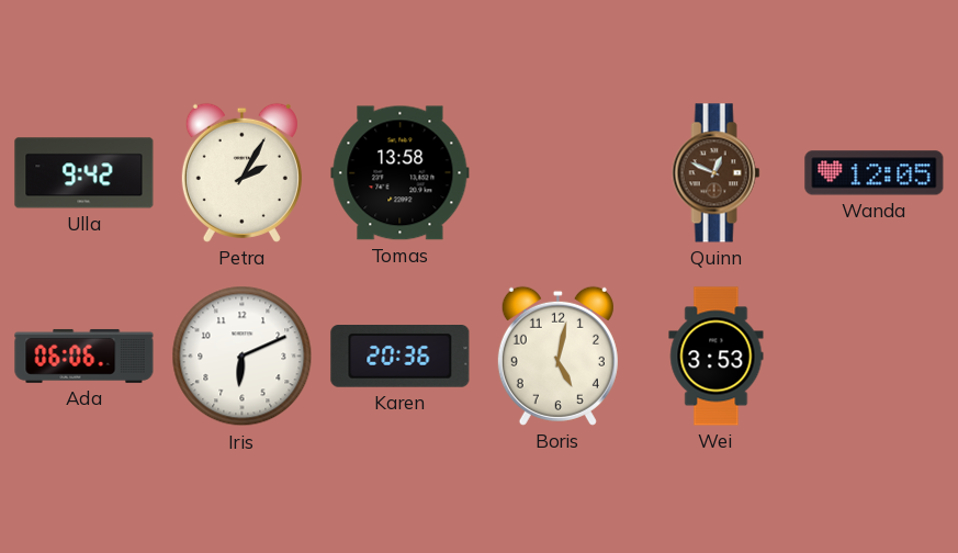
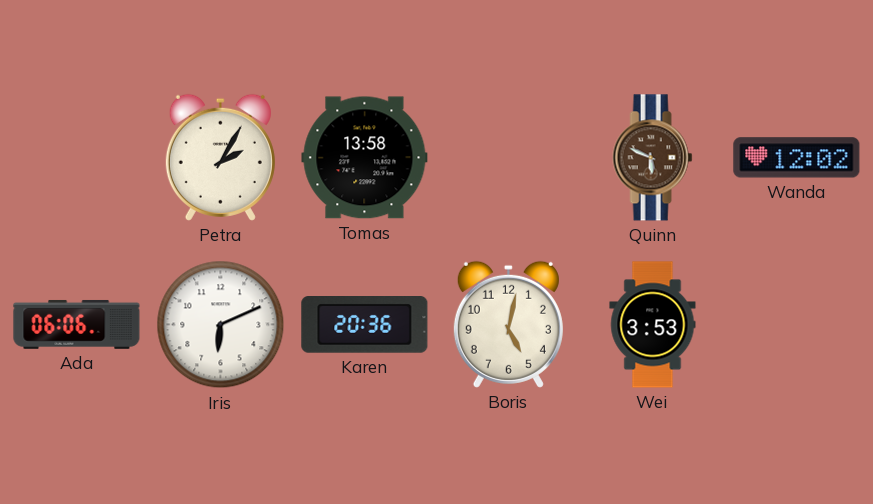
Ulla: 9:42 -> none
Quinn: 12:49 -> 5:49
Wanda: 12:05 -> 12:02
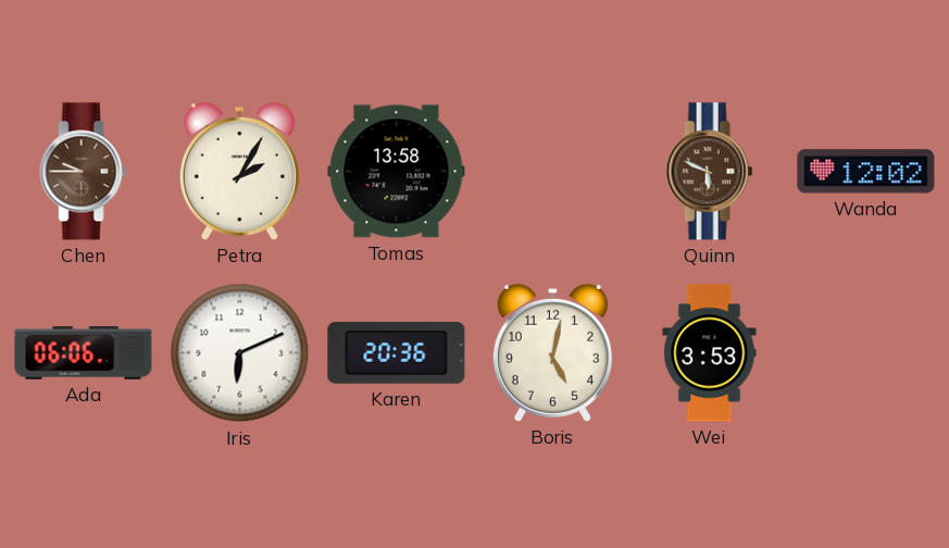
Chen: none -> 9:45
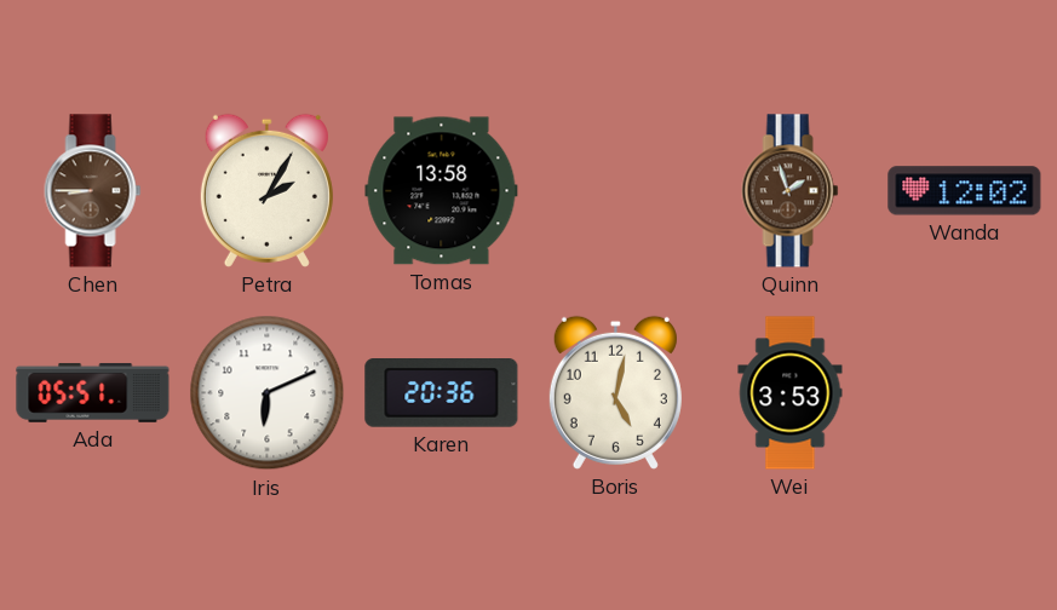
Chen: 9:45 -> 8:45
Quinn: 5:49 -> 1:57
Ada: 06:06 -> 05:51
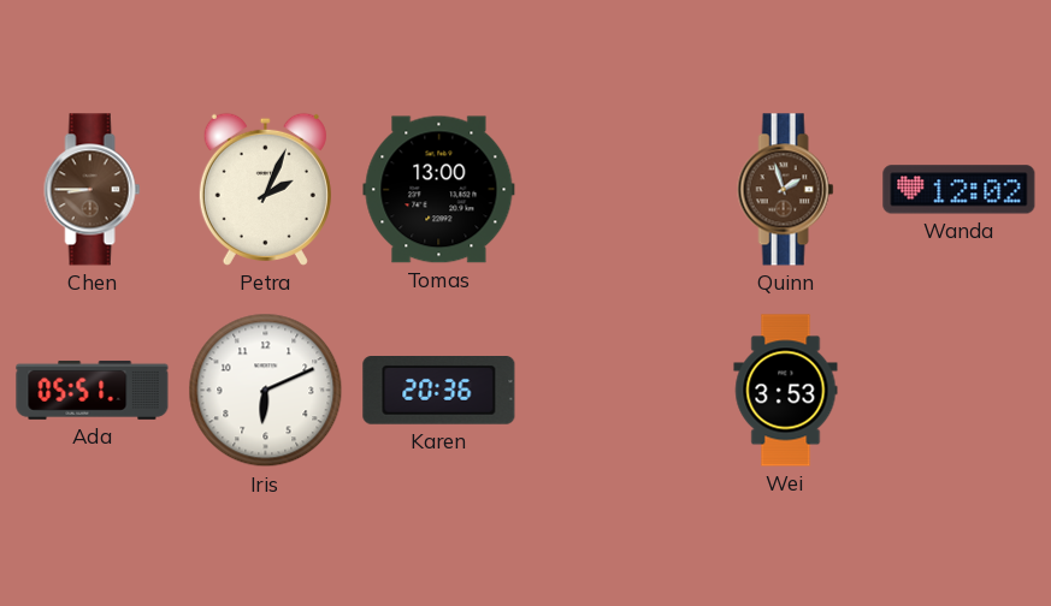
Petra: 2:05 -> 2:04
Tomas: 13:58 -> 13:00
Boris: 5:02 -> none
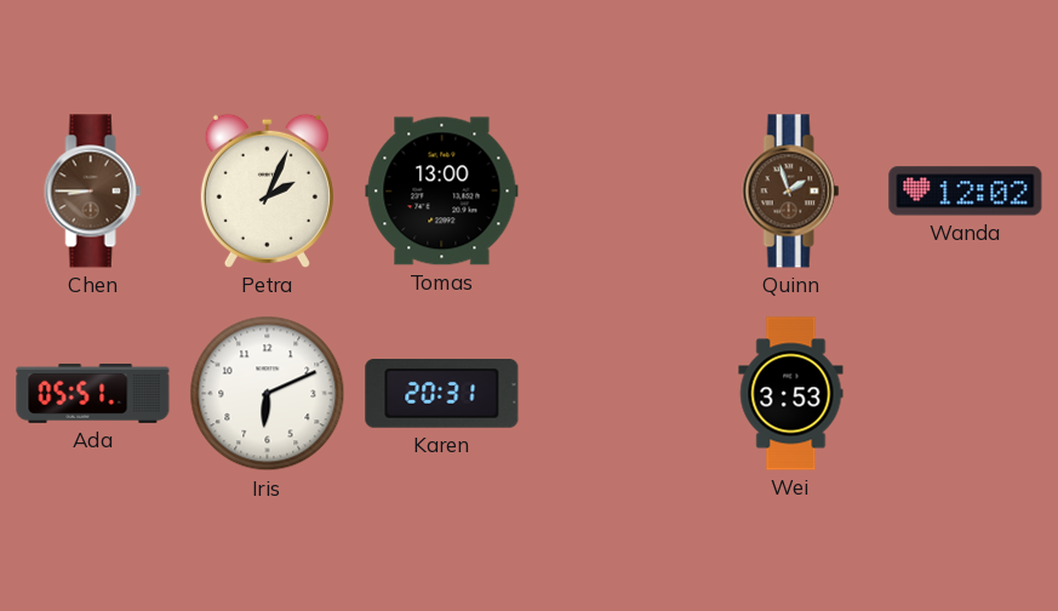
Karen: 20:36 -> 20:31
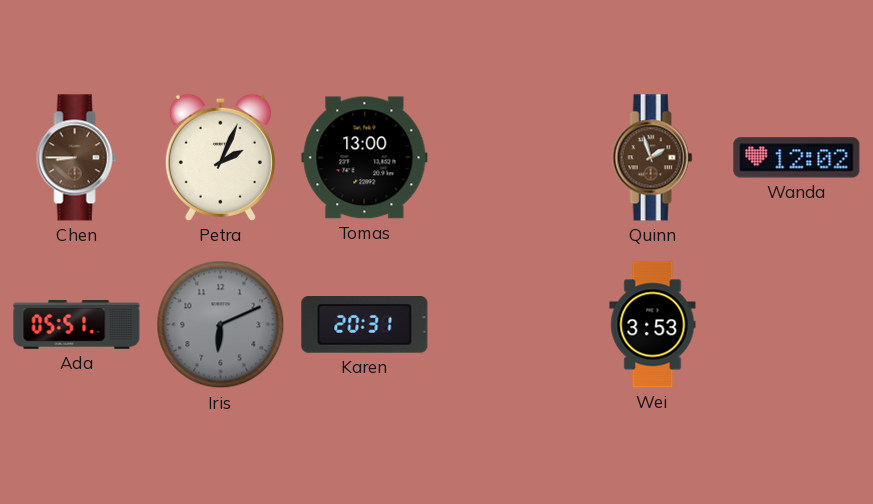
Iris dial: white -> grey
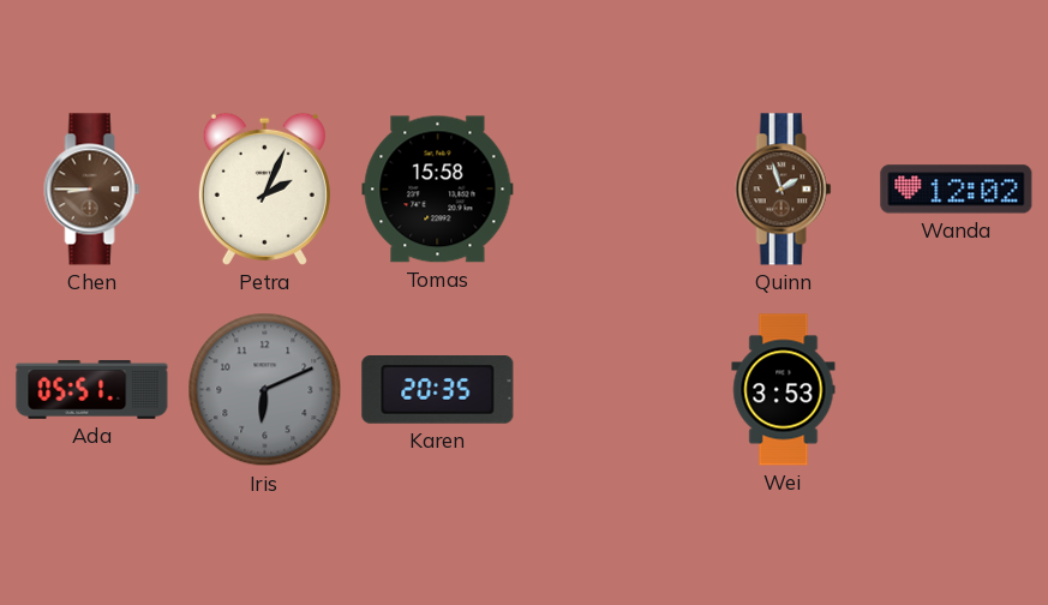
Tomas: 13:00 -> 15:58
Karen: 20:31 -> 20:35
